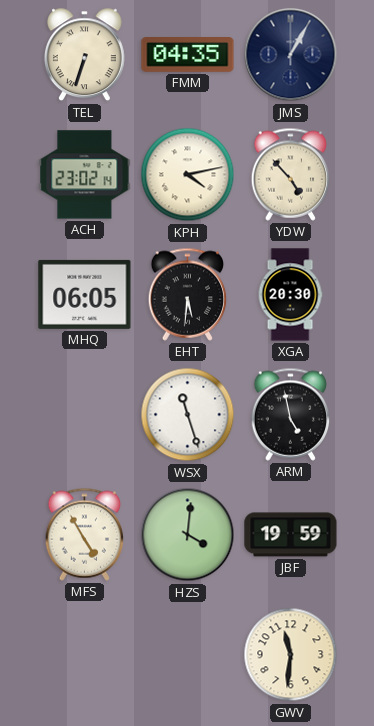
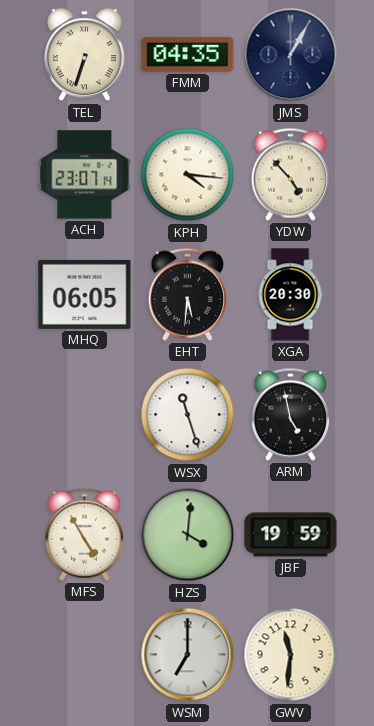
ACH: 23:02 -> 23:07
KPH: 4:13 -> 4:16
WSM: none -> 7:00
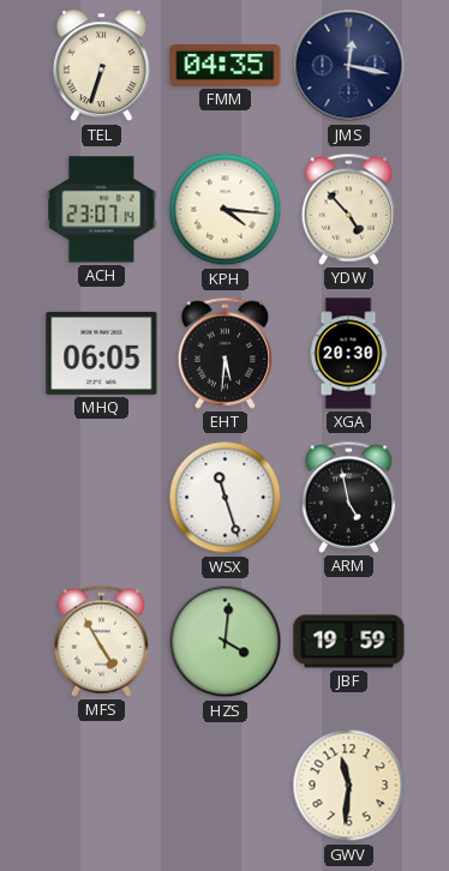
JMS: 1:05 -> 12:17
WSM: 7:00 -> none
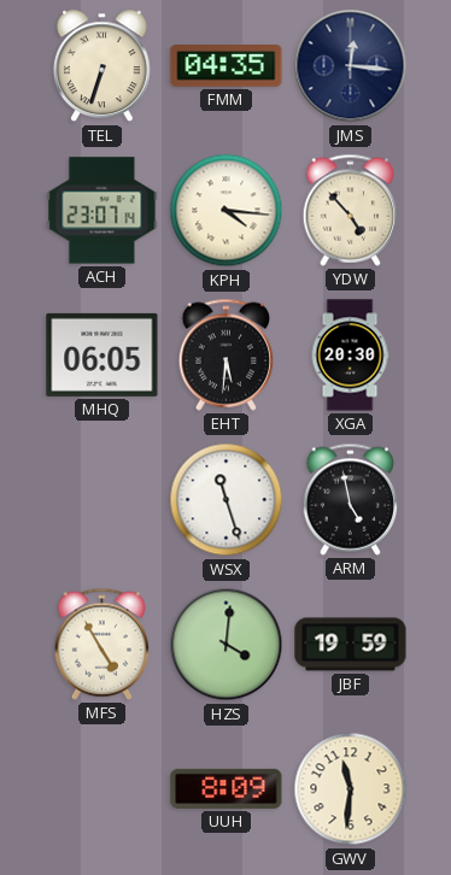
JMS: 12:17 -> 12:16
UUH: none -> 8:09
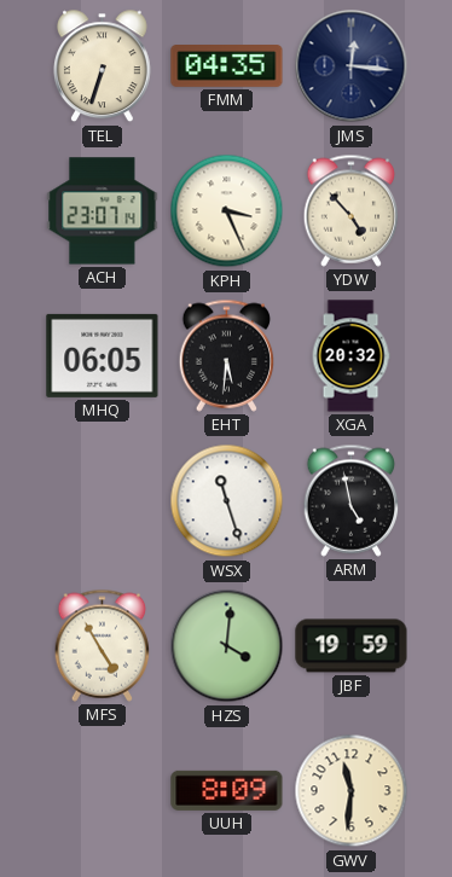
KPH: 4:16 -> 3:26
XGA: 20:30 -> 20:32
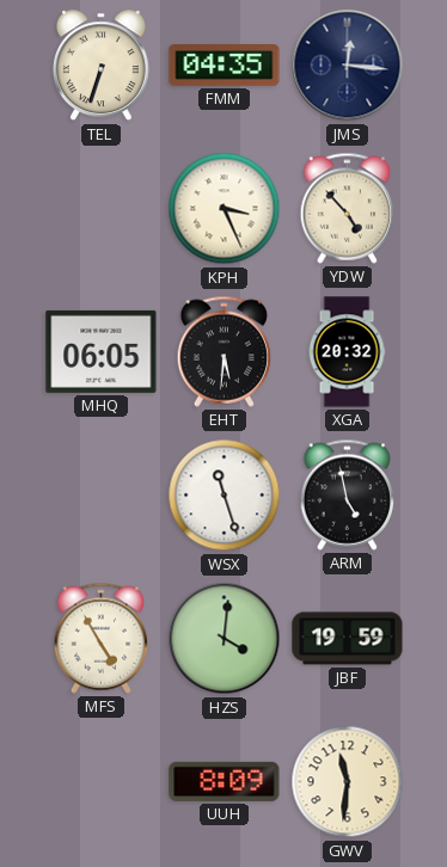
ACH: 23:07 -> none
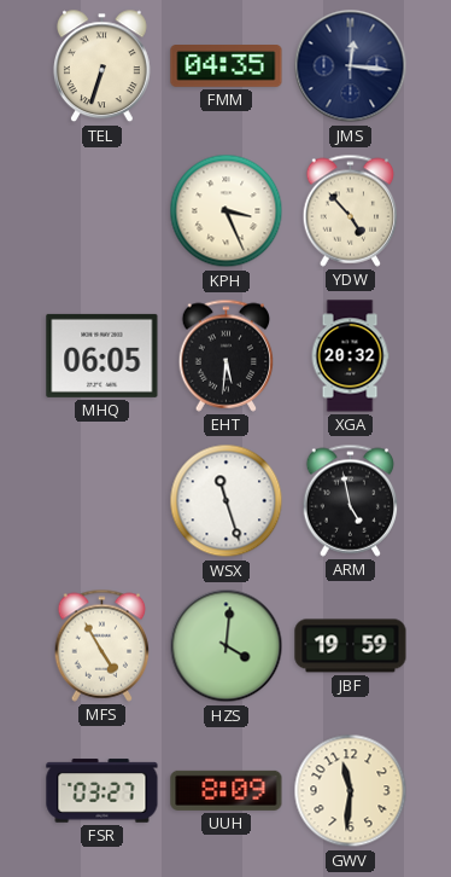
FSR: none -> 03:27
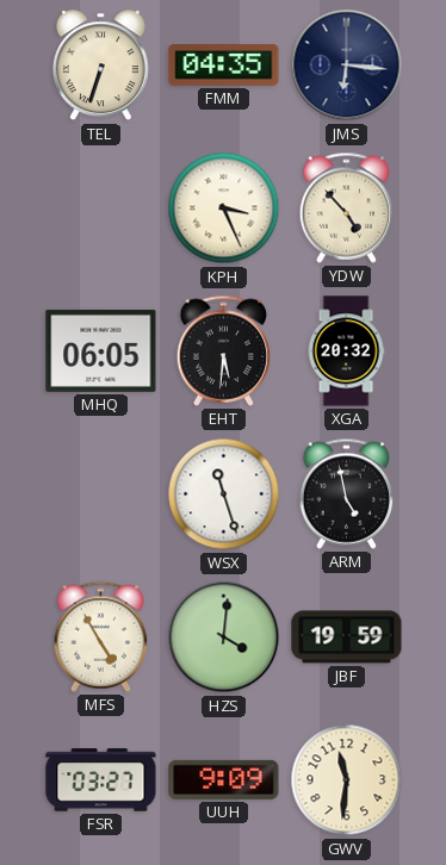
JMS: 12:16 -> 6:16
UUH: 8:09 -> 9:09
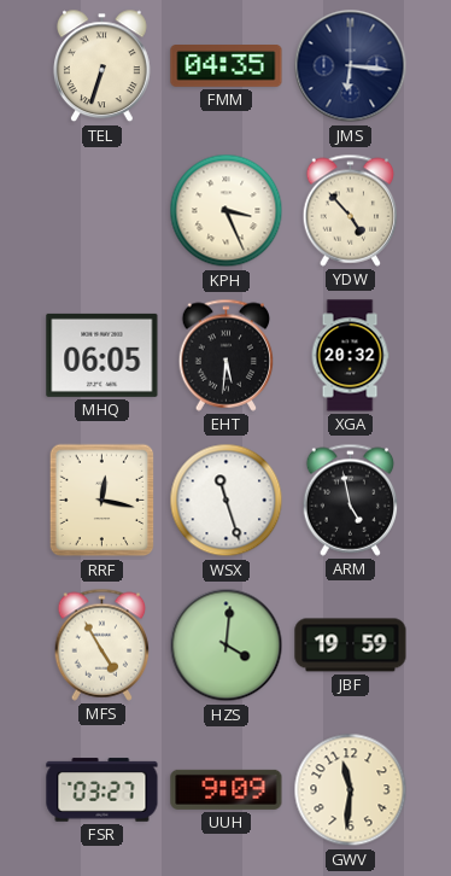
RRF: none -> 12:17
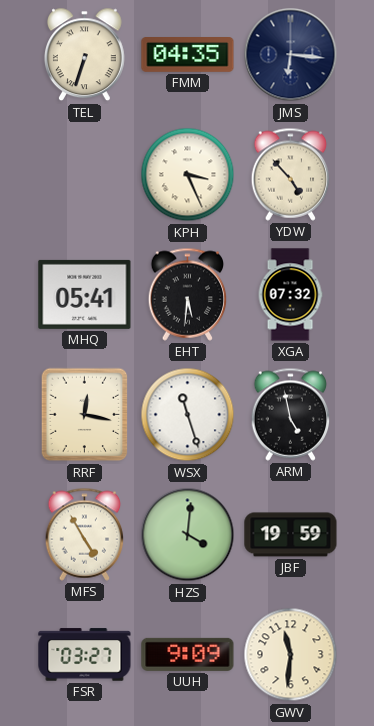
MHQ: 06:05 -> 05:41
XGA: 20:32 -> 07:32
